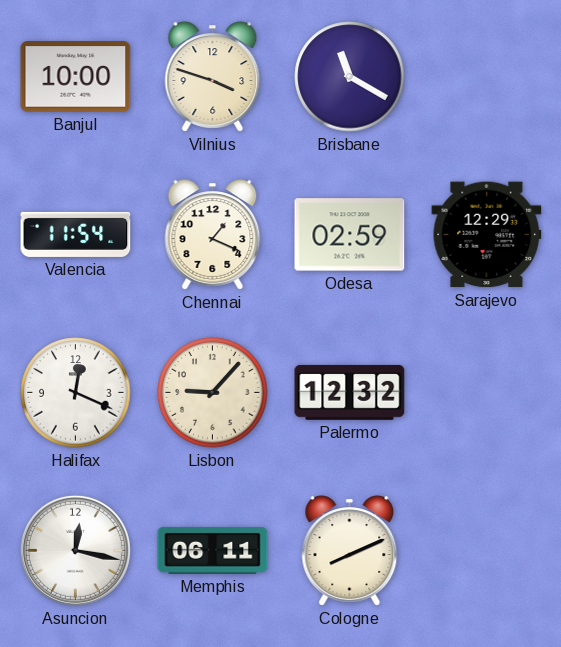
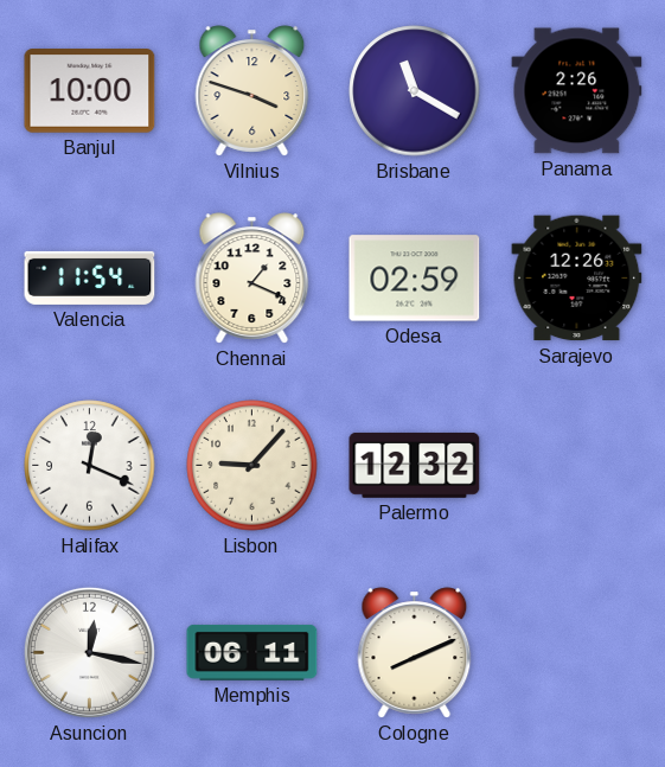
Panama: none -> 2:26
Sarajevo: 12:29 -> 12:26
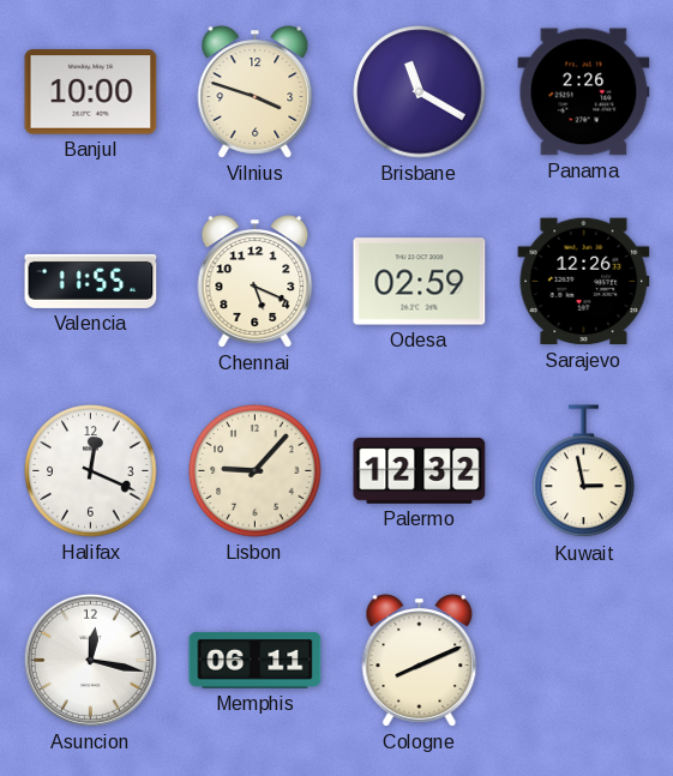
Valencia: 11:54 -> 11:55
Chennai: 1:19 -> 5:19
Kuwait: none -> 2:58
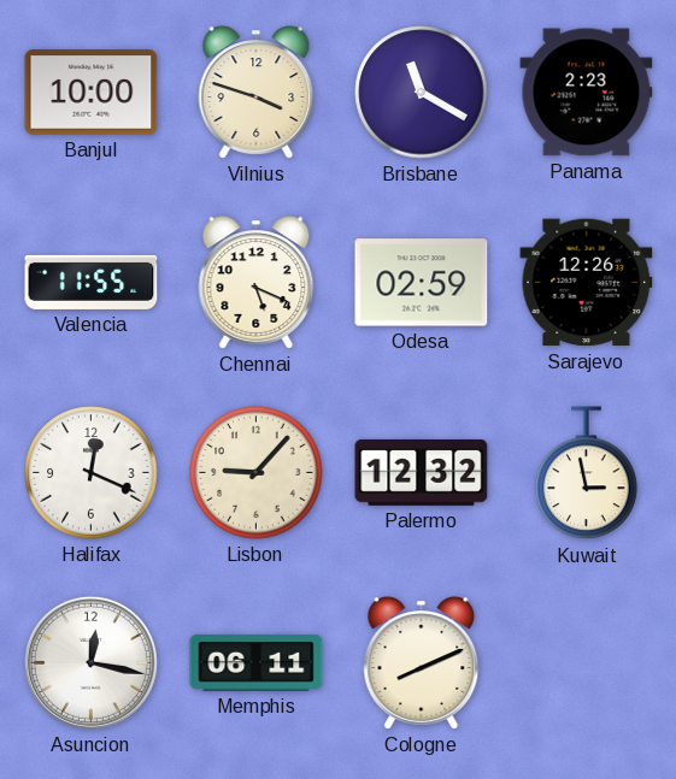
Panama: 2:26 -> 2:23
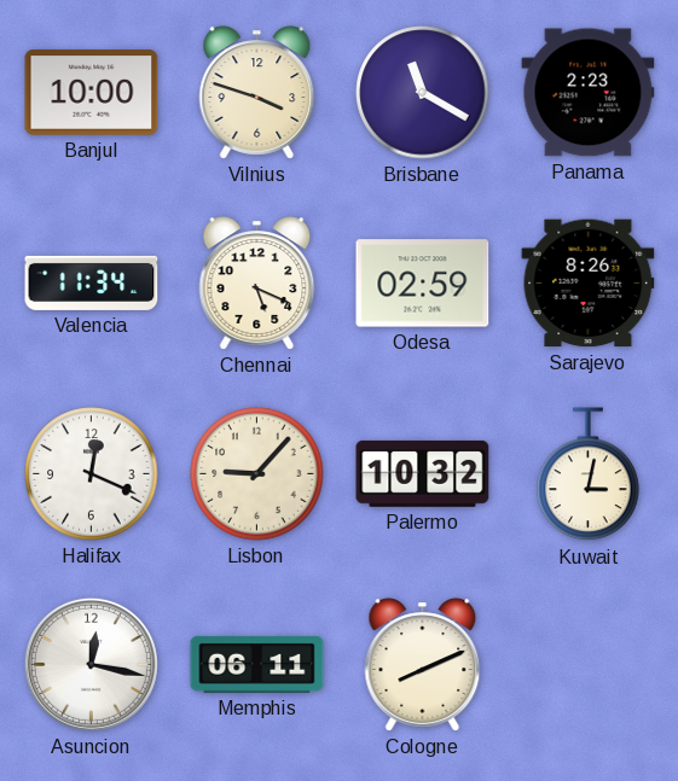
Valencia: 11:55 -> 11:34
Sarajevo: 12:26 -> 8:26
Palermo: 12:32 -> 10:32
Kuwait: 2:58 -> 3:02
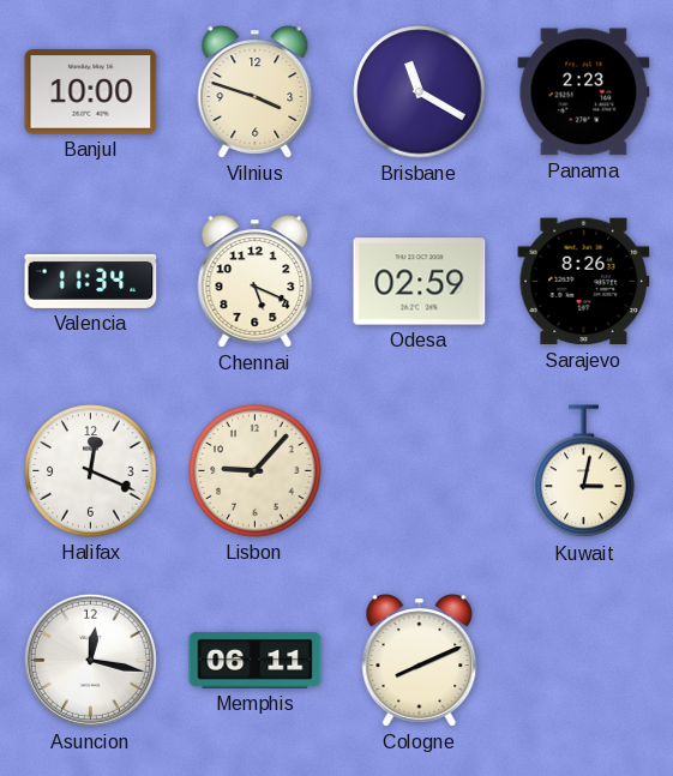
Palermo: 10:32 -> none
